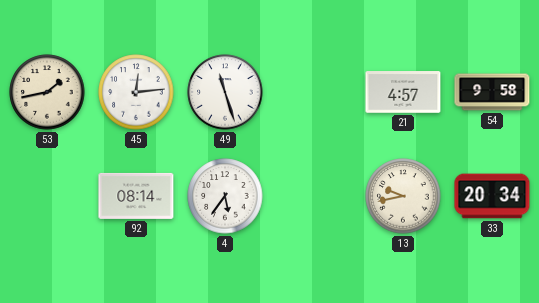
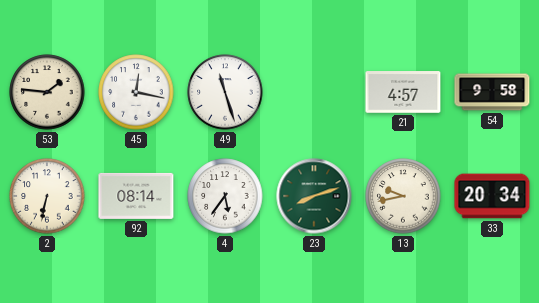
53: 1:43 -> 1:46
45: 12:14 -> 12:17
2: none -> 6:32
23: none -> 8:12
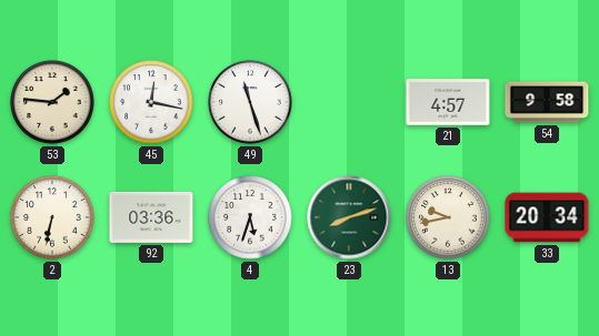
92: 08:14 -> 03:36
4: 5:36 -> 5:33
